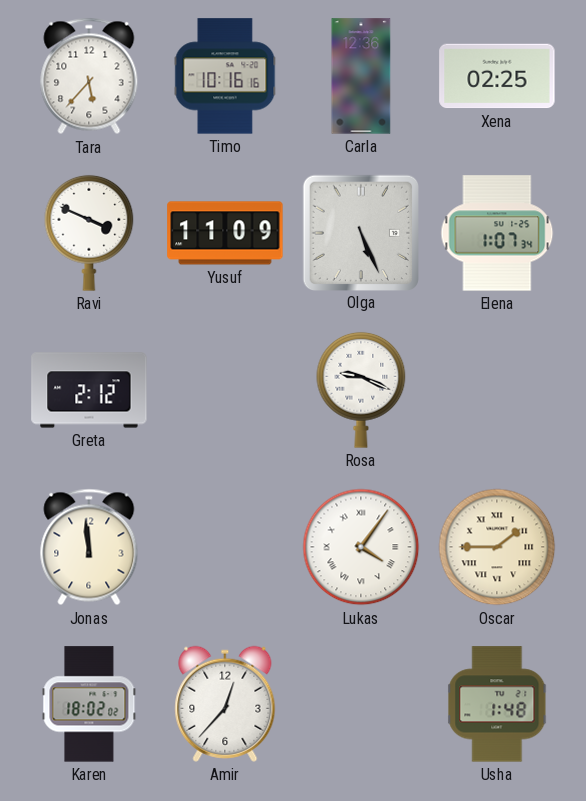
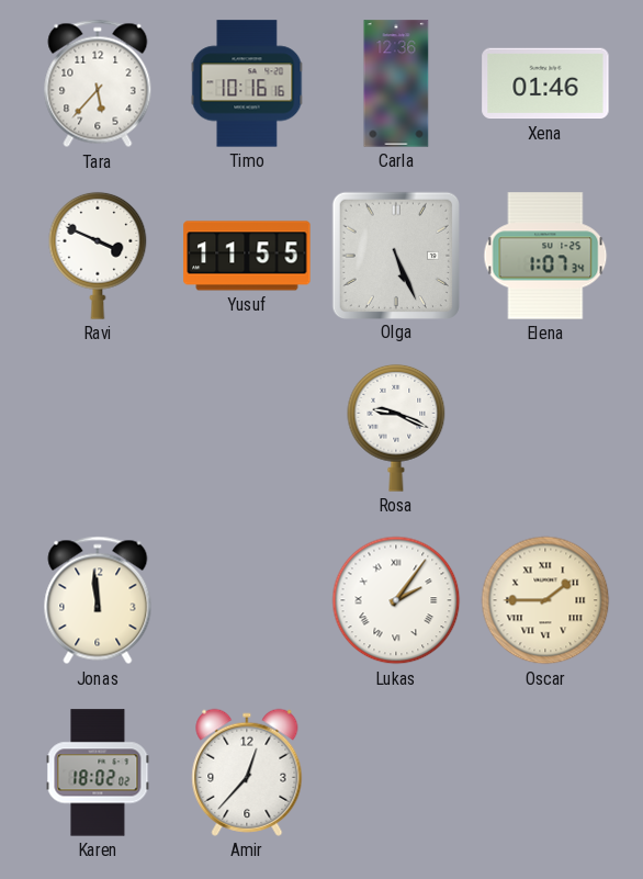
Xena: 02:25 -> 01:46
Yusuf: 11:09 -> 11:55
Greta: 2:12 -> none
Lukas: 4:06 -> 2:06
Usha: 1:48 -> none
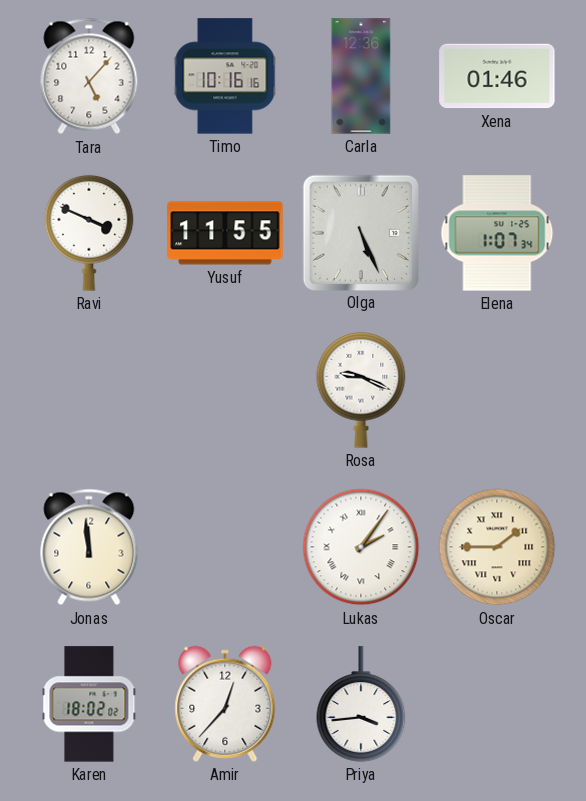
Tara: 5:37 -> 5:07
Priya: none -> 3:44
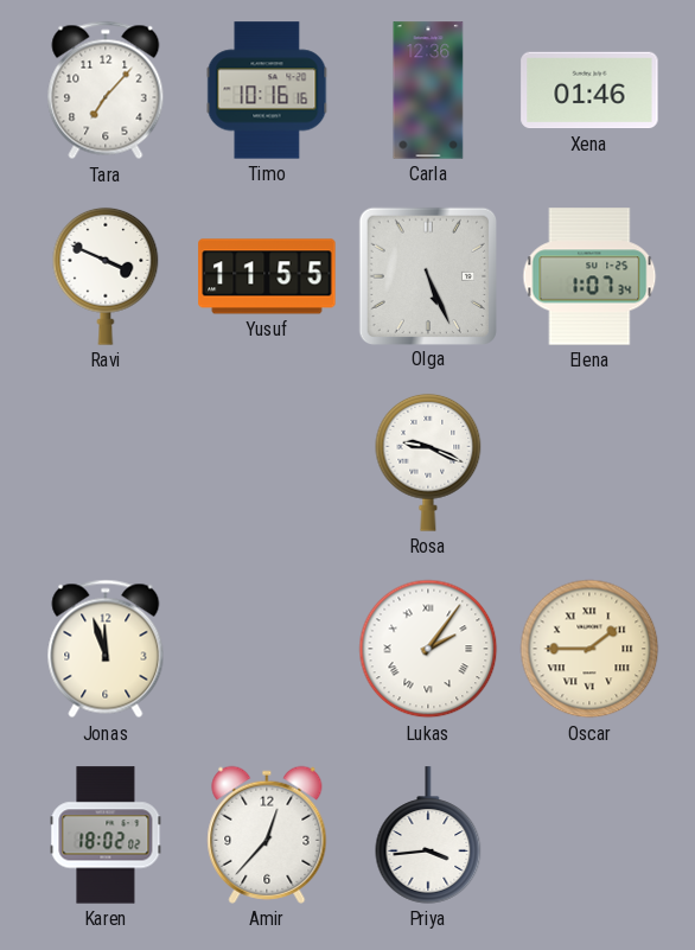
Tara: 5:07 -> 7:07
Jonas: 11:59 -> 11:57
